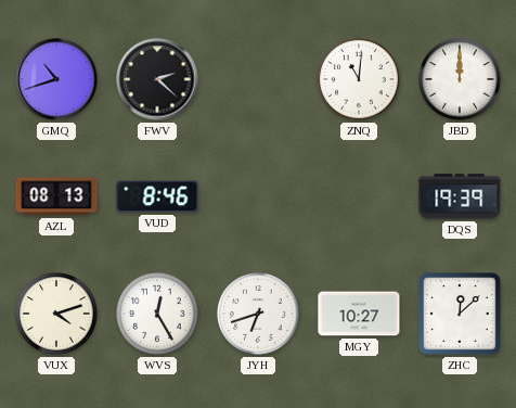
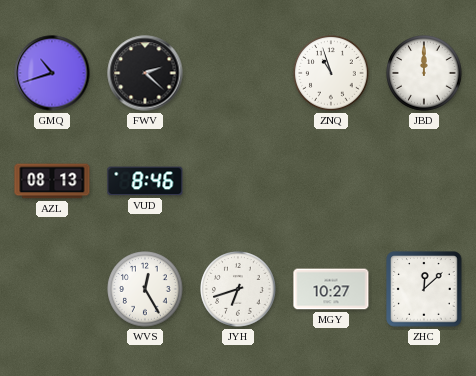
ZNQ: 11:01 -> 10:57
DQS: 19:39 -> none
VUX: 4:12 -> none
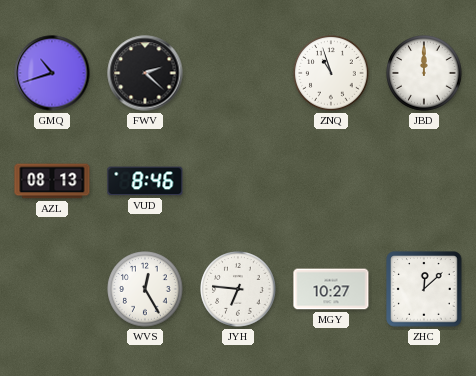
JYH: 6:42 -> 6:46
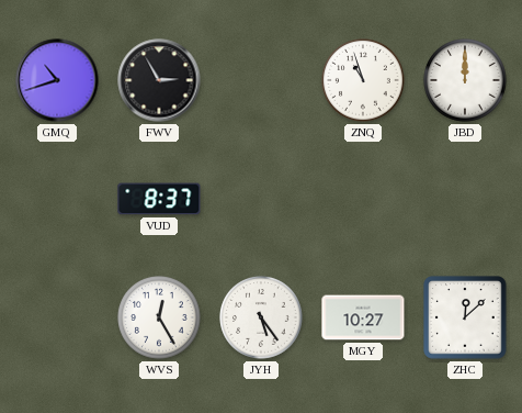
FWV: 2:22 -> 2:55
AZL: 08:13 -> none
VUD: 8:46 -> 8:37
JYH: 6:46 -> 5:24
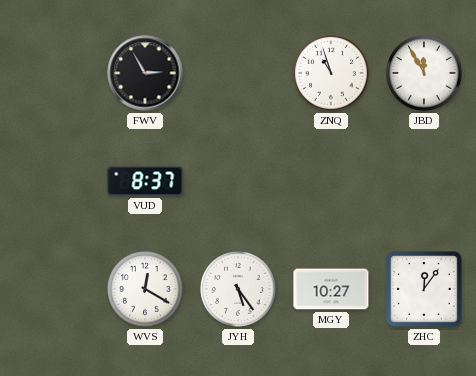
GMQ: 10:42 -> none
JBD: 12:00 -> 11:55
WVS: 12:25 -> 12:20
ZHC: 12:08 -> 12:06
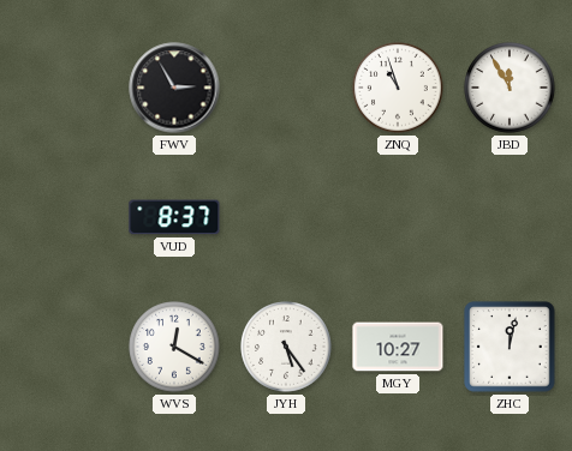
ZHC: 12:06 -> 12:02
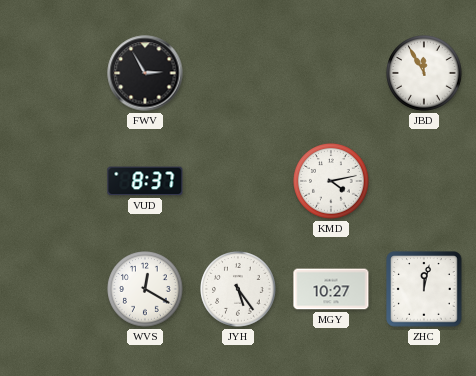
ZNQ: 10:57 -> none
KMD: none -> 4:13
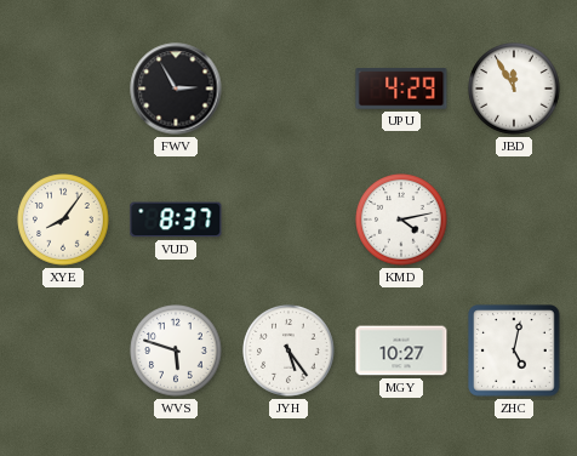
UPU: none -> 4:29
XYE: none -> 8:06
WVS: 12:20 -> 5:48
ZHC: 12:02 -> 5:02
